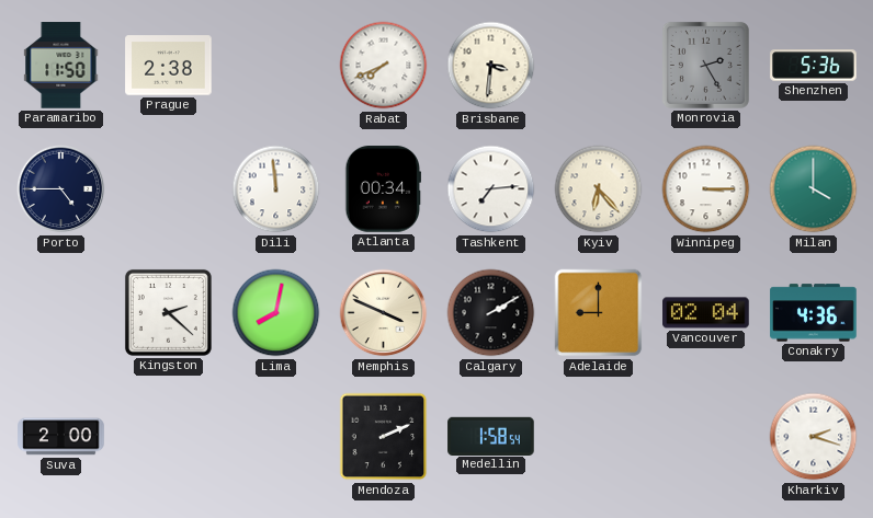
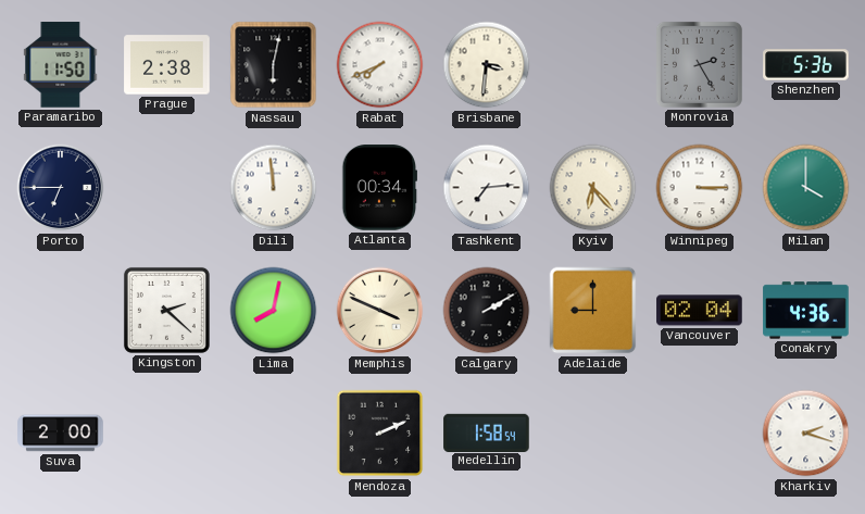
Nassau: none -> 6:02
Porto: 4:45 -> 6:45
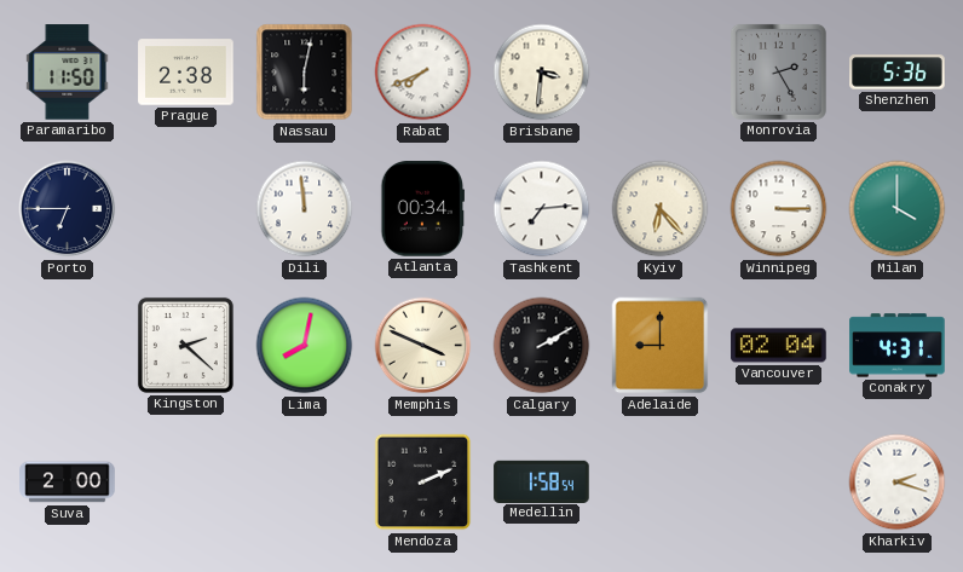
Conakry: 4:36 -> 4:31
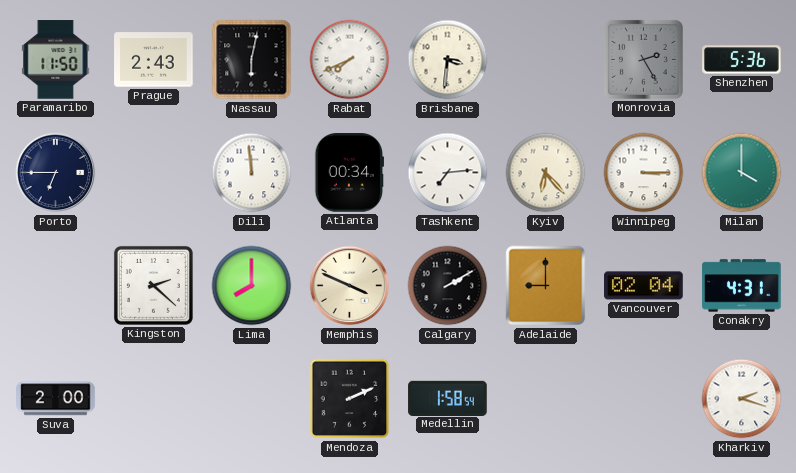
Prague: 2:38 -> 2:43
Lima: 8:02 -> 8:00
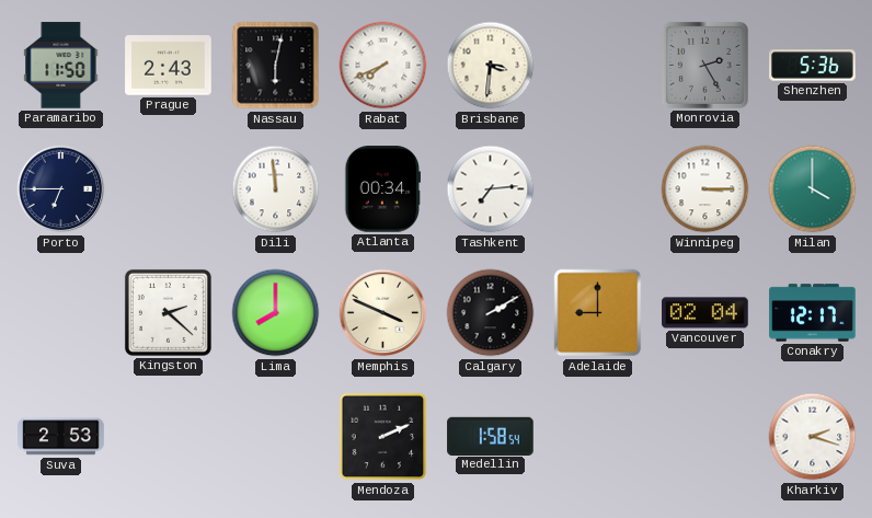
Kyiv: 6:23 -> none
Conakry: 4:31 -> 12:17
Suva: 2:00 -> 2:53
